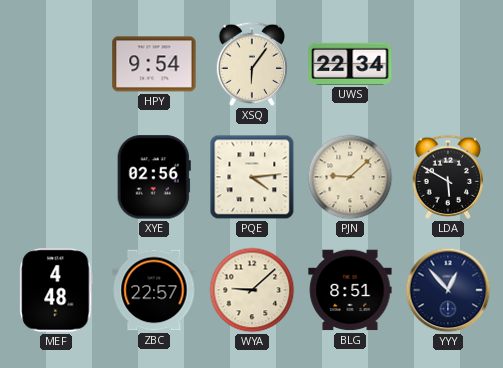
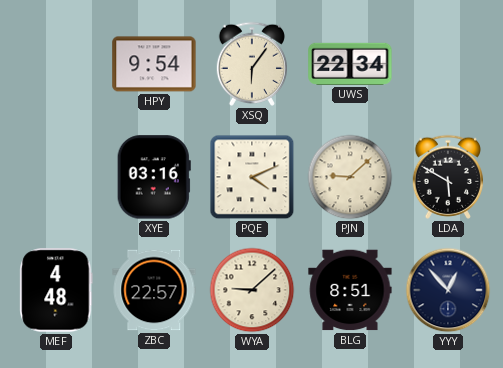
XYE: 02:56 -> 03:16
PQE: 4:14 -> 4:11
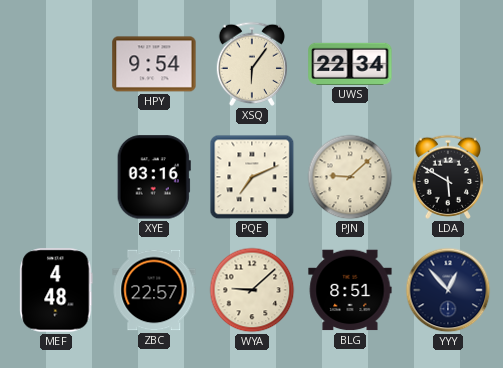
PQE: 4:11 -> 7:11
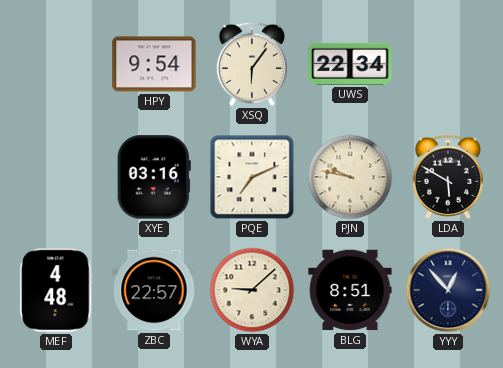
PJN: 9:08 -> 9:47
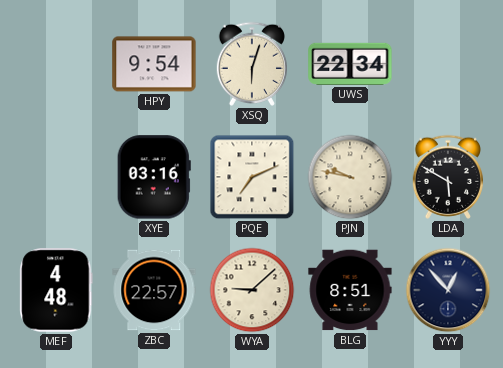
XSQ: 6:06 -> 6:03
